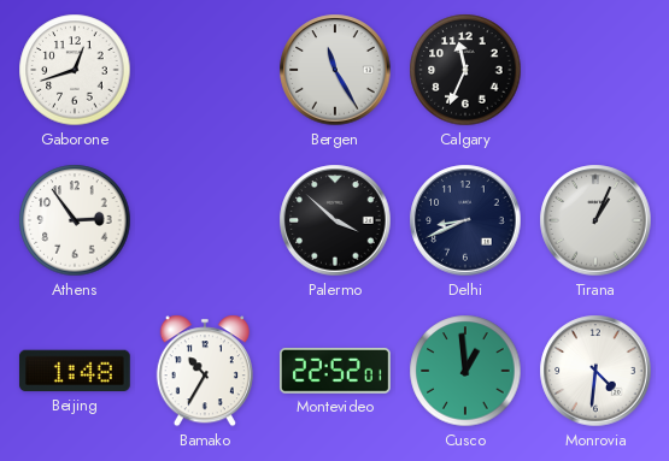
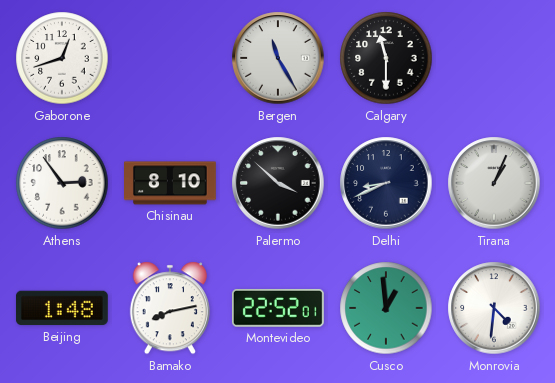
Calgary: 11:34 -> 11:30
Chisinau: none -> 8:10
Bamako: 10:35 -> 8:13
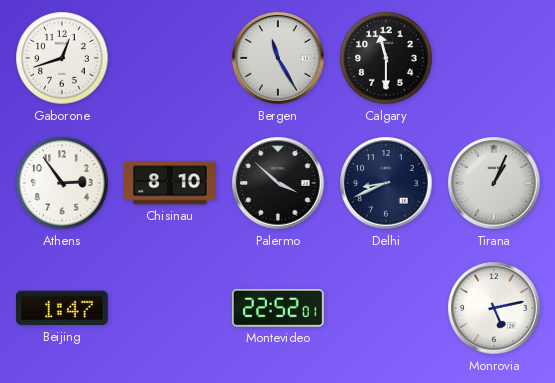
Beijing: 1:48 -> 1:47
Bamako: 8:13 -> none
Cusco: 12:59 -> none
Monrovia: 4:31 -> 5:13
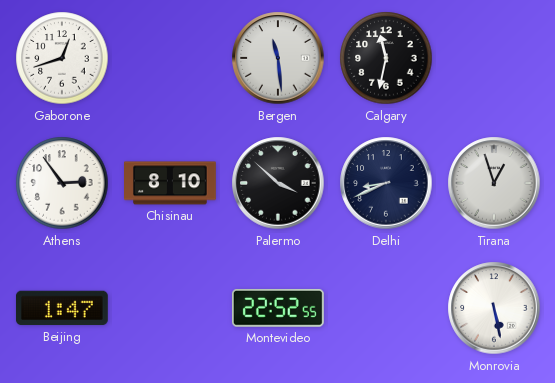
Bergen: 11:25 -> 11:29
Calgary: 11:30 -> 11:32
Tirana: 1:04 -> 12:57
Montevideo: 22:52:01 -> 22:52:55
Monrovia: 5:13 -> 5:28
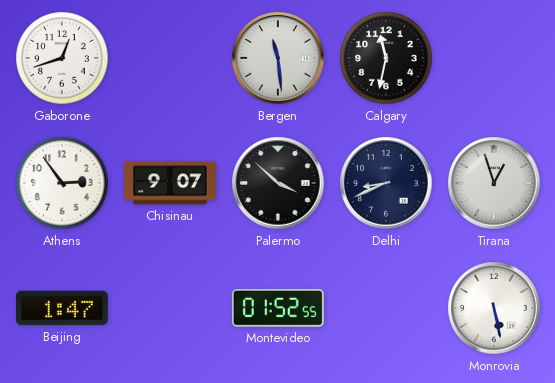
Chisinau: 8:10 -> 9:07
Montevideo: 22:52 -> 01:52
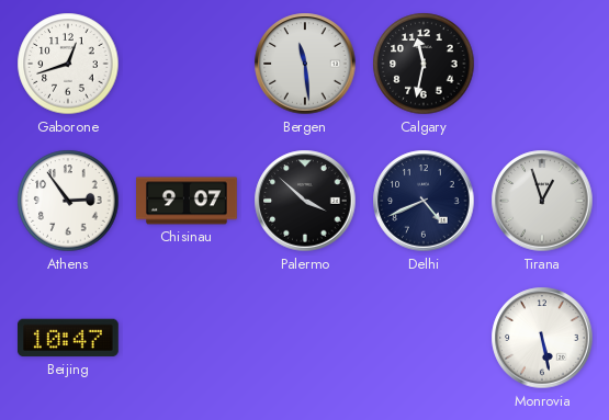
Delhi: 8:41 -> 4:41
Beijing: 1:47 -> 10:47
Montevideo: 01:52 -> none
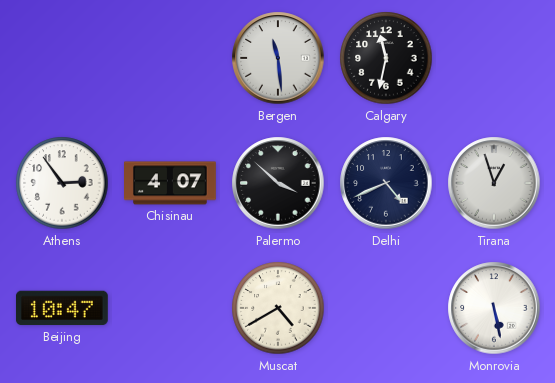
Gaborone: 12:42 -> none
Chisinau: 9:07 -> 4:07
Muscat: none -> 4:40
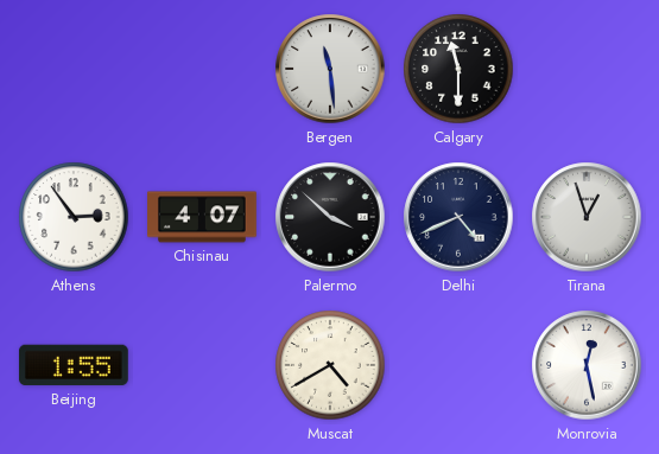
Calgary: 11:32 -> 11:30
Beijing: 10:47 -> 1:55
Monrovia: 5:28 -> 12:28
